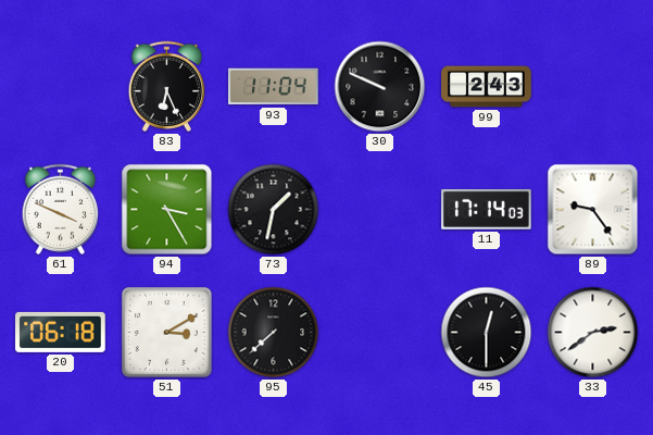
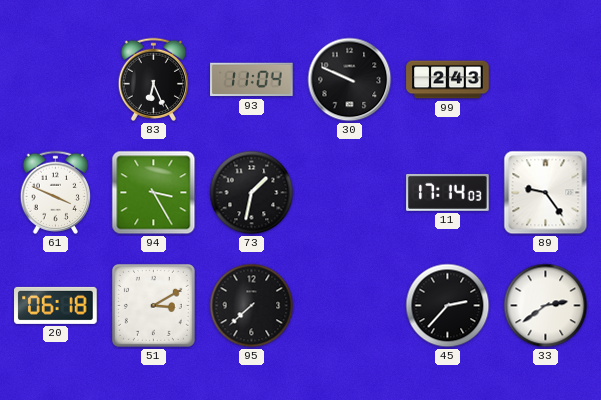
45: 12:30 -> 2:37
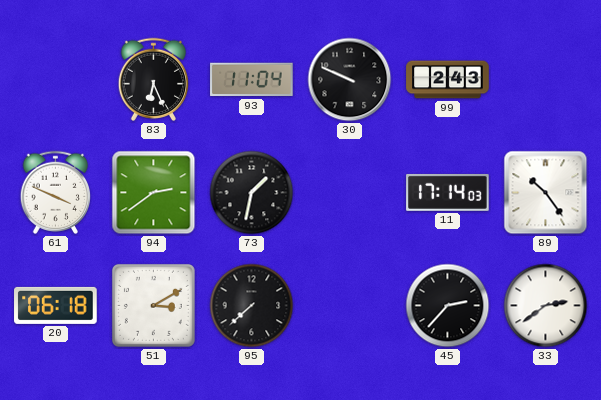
94: 3:25 -> 2:39
89: 9:24 -> 10:24
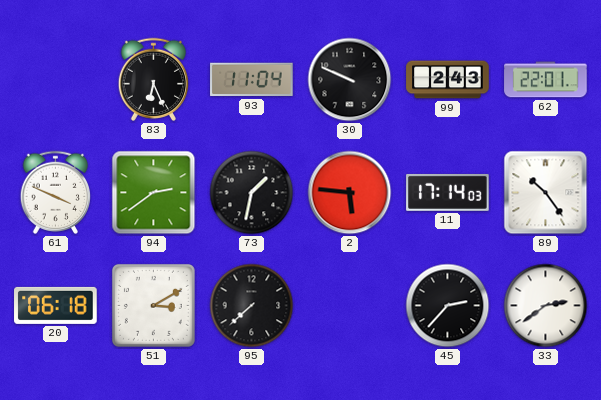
62: none -> 22:01
2: none -> 5:46
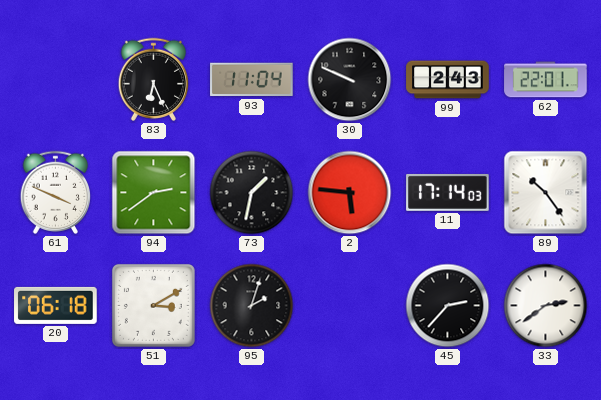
95: 7:38 -> 2:03
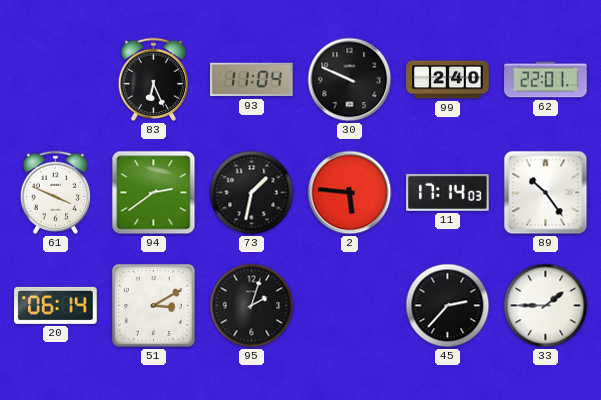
99: 2:43 -> 2:40
20: 06:18 -> 06:14
33: 2:39 -> 1:45
